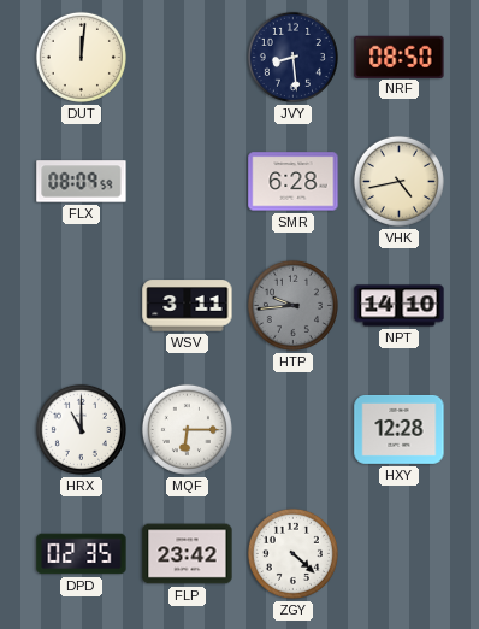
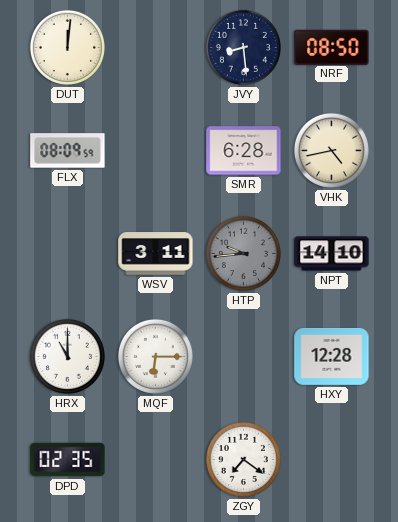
FLP: 23:42 -> none
ZGY: 4:22 -> 7:21
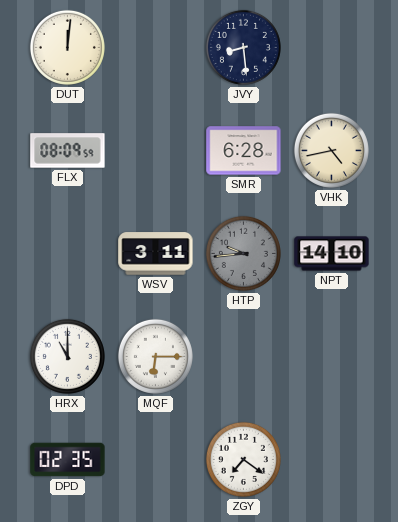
NRF: 08:50 -> none
HXY: 12:28 -> none
